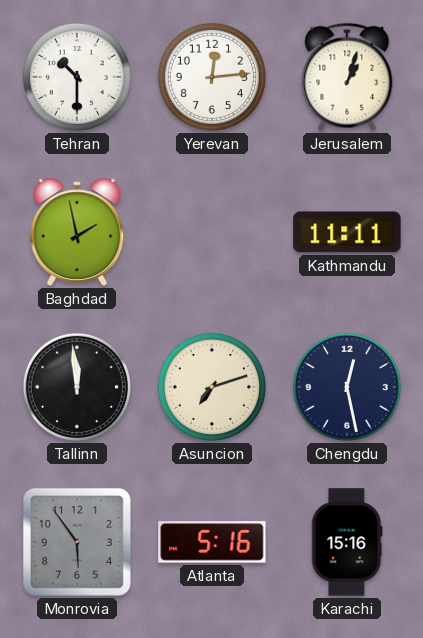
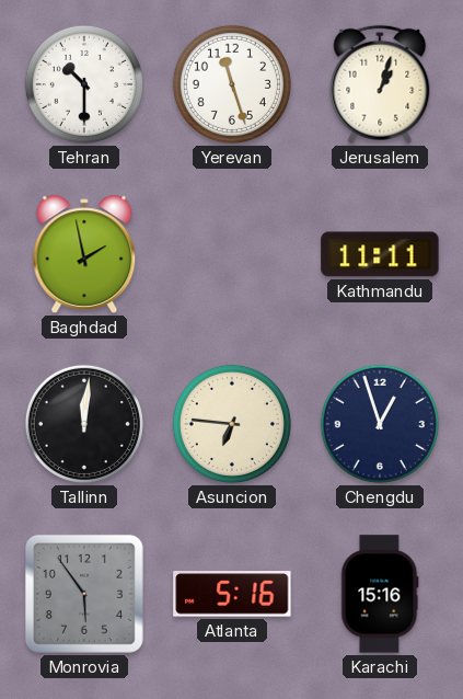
Yerevan: 12:14 -> 11:27
Tallinn: 11:59 -> 12:01
Asuncion: 7:12 -> 6:46
Chengdu: 12:28 -> 12:57
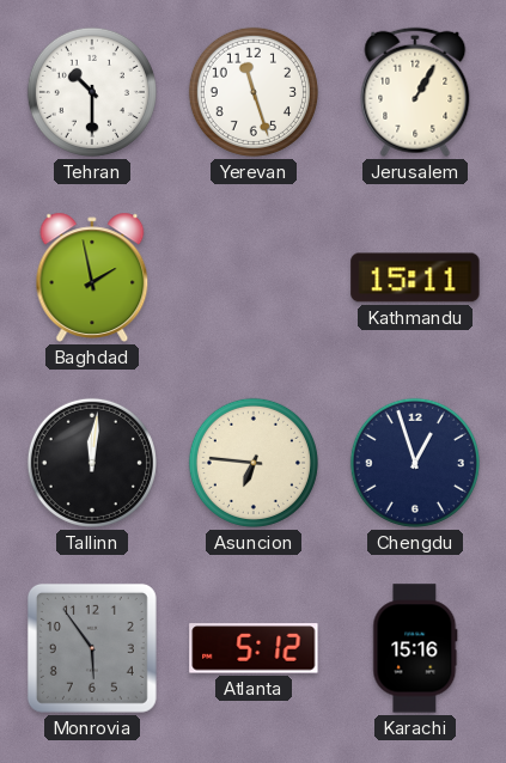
Jerusalem: 1:03 -> 1:05
Kathmandu: 11:11 -> 15:11
Atlanta: 5:16 -> 5:12
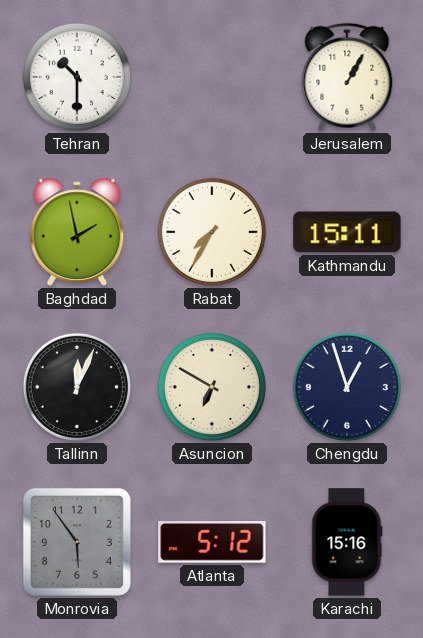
Yerevan: 11:27 -> none
Rabat: none -> 7:35
Tallinn: 12:01 -> 12:04
Asuncion: 6:46 -> 6:50
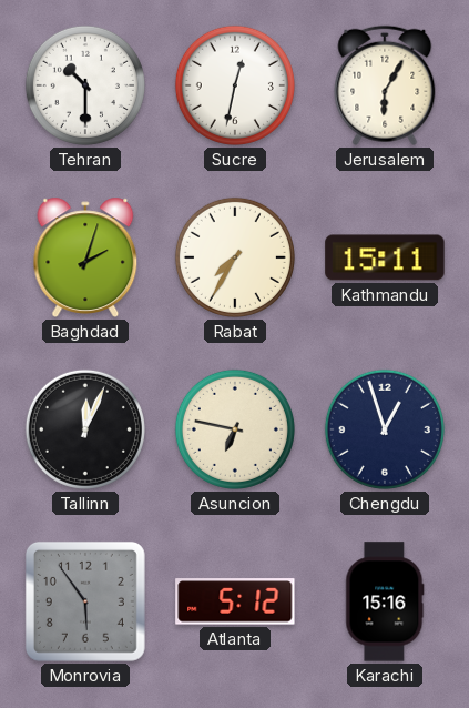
Sucre: none -> 12:32
Jerusalem: 1:05 -> 6:05
Baghdad: 1:58 -> 2:03
Asuncion: 6:50 -> 6:47
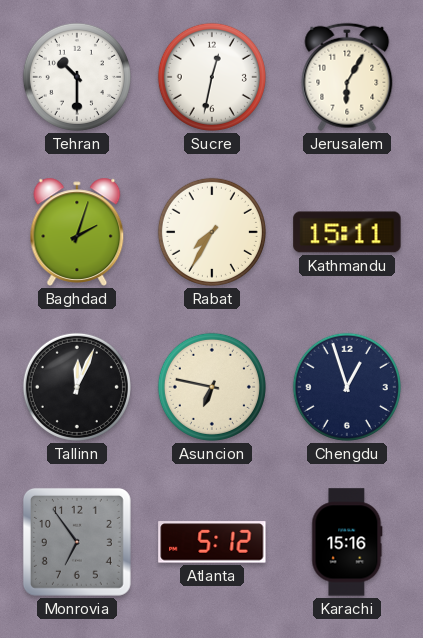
Monrovia: 5:54 -> 6:54
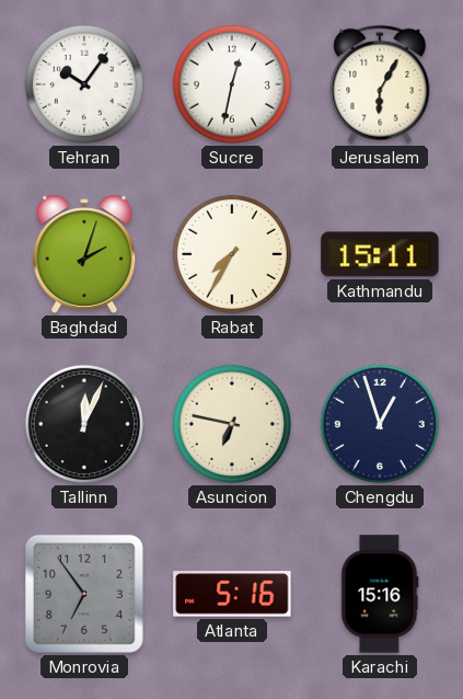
Tehran: 10:30 -> 10:06
Atlanta: 5:12 -> 5:16
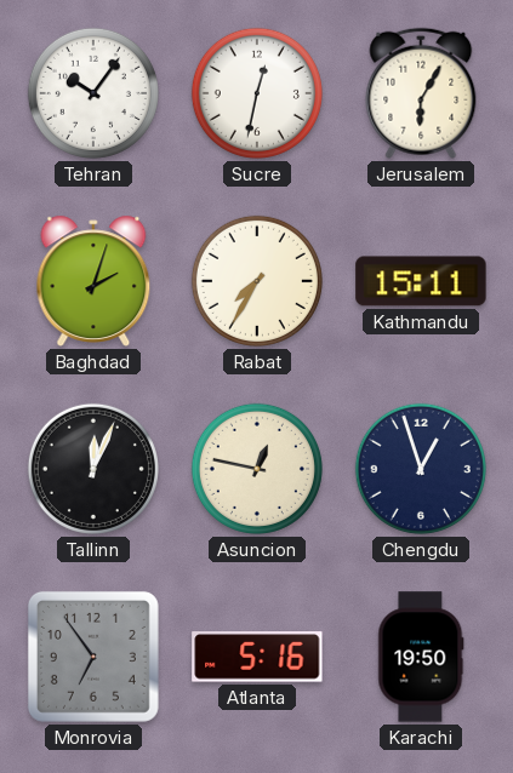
Asuncion: 6:47 -> 12:47
Karachi: 15:16 -> 19:50
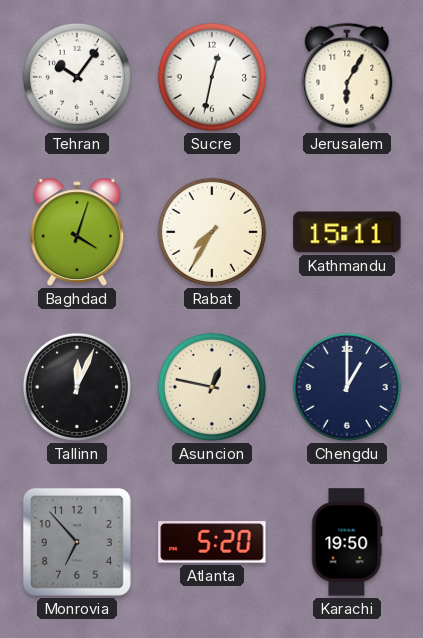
Baghdad: 2:03 -> 4:03
Chengdu: 12:57 -> 1:00
Monrovia: 6:54 -> 6:53
Atlanta: 5:16 -> 5:20
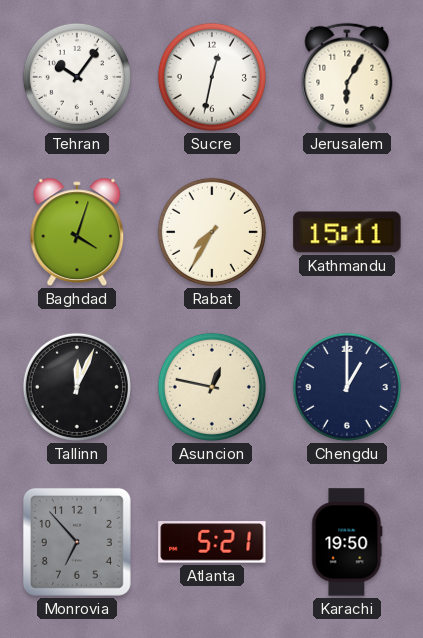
Atlanta: 5:20 -> 5:21
